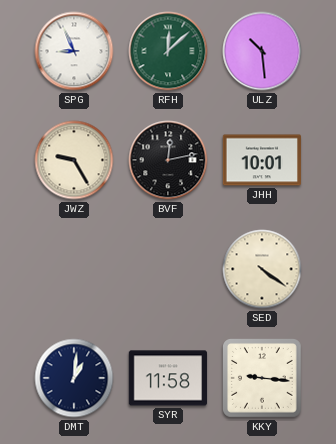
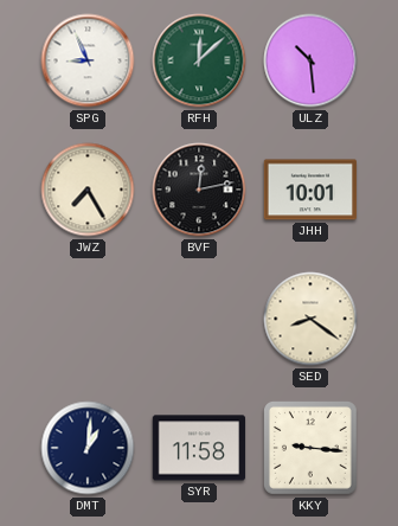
JWZ: 9:25 -> 7:25
SED: 4:21 -> 8:21
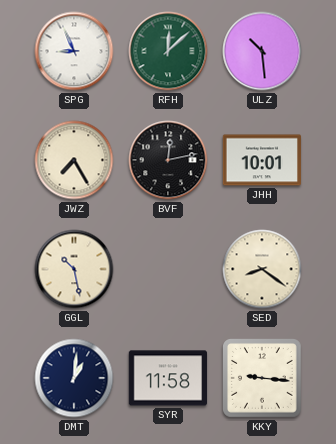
GGL: none -> 10:28
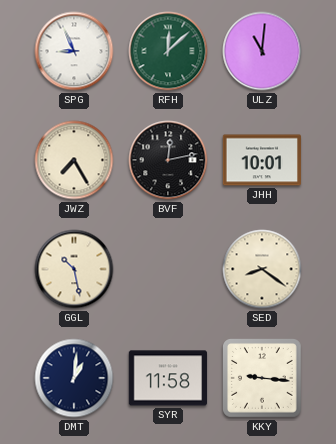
ULZ: 10:29 -> 11:01
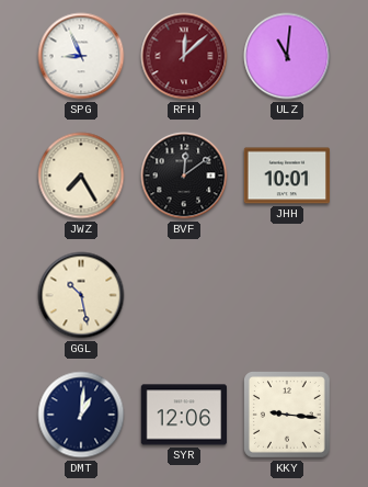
RFH dial: green -> burgundy
BVF: 12:13 -> 12:09
SED: 8:21 -> none
SYR: 11:58 -> 12:06
